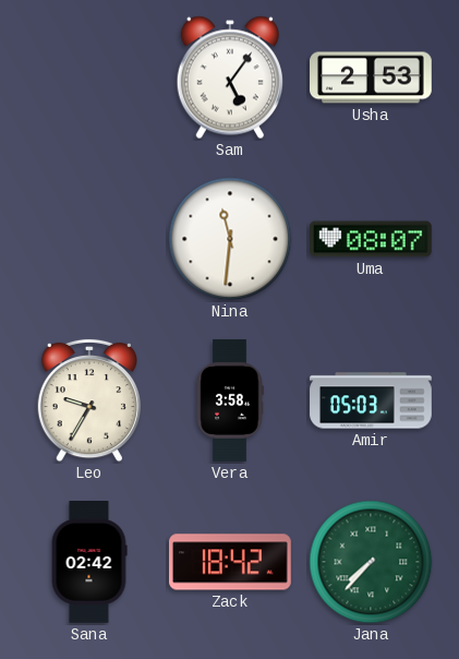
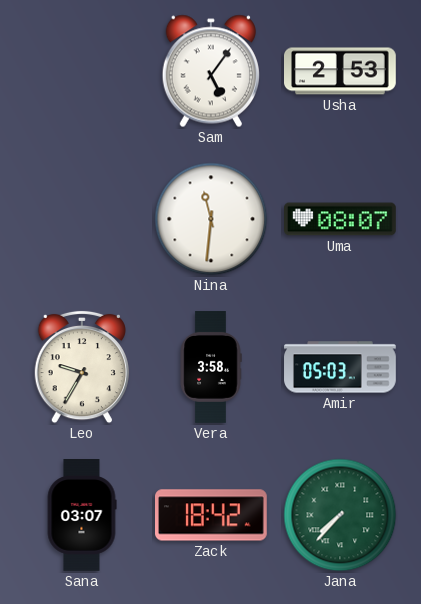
Sana: 02:42 -> 03:07
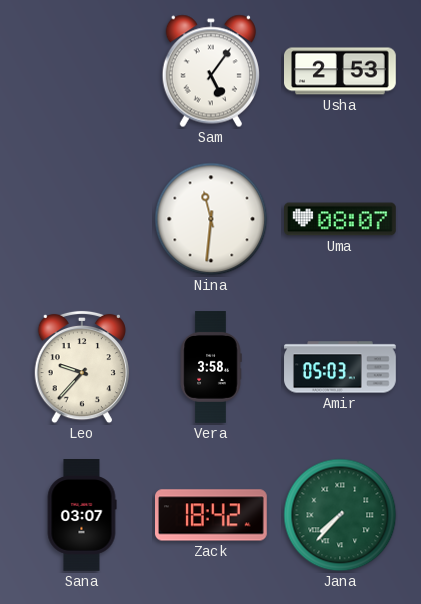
Leo: 9:35 -> 9:37
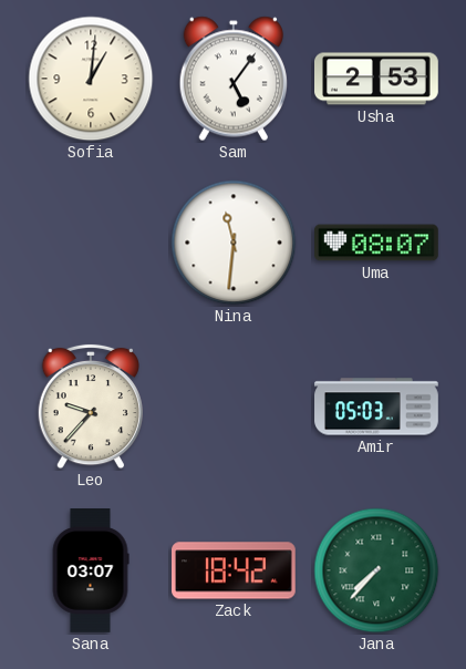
Sofia: none -> 1:01
Vera: 3:58 -> none
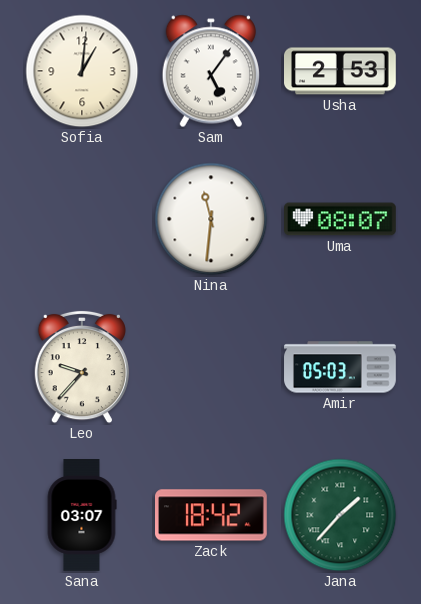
Jana: 7:37 -> 1:37
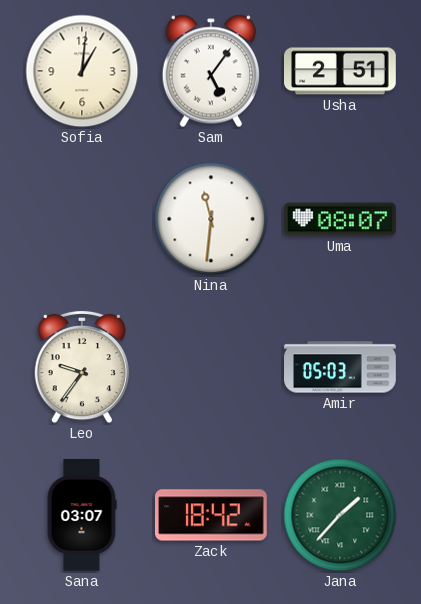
Usha: 2:53 -> 2:51
Leo: 9:37 -> 9:36
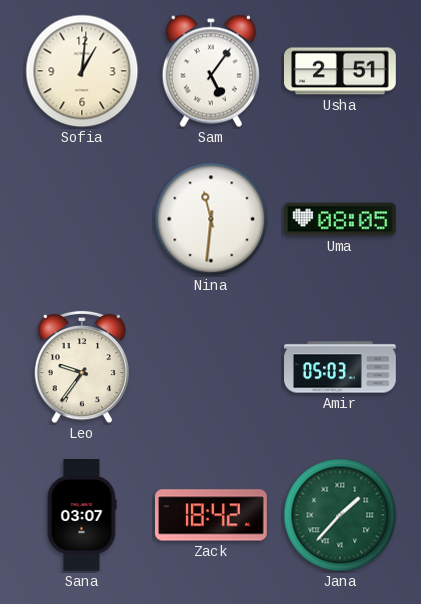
Uma: 08:07 -> 08:05
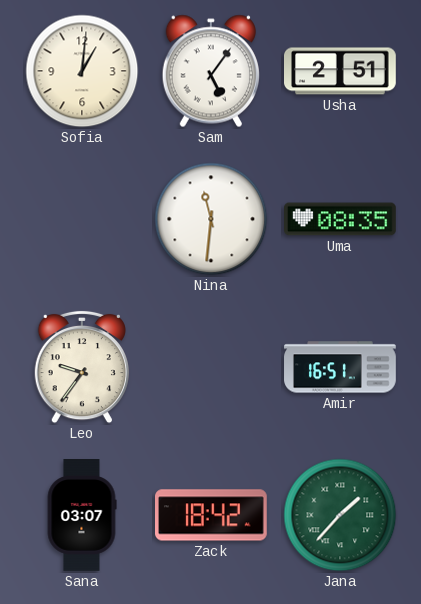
Uma: 08:05 -> 08:35
Amir: 05:03 -> 16:51
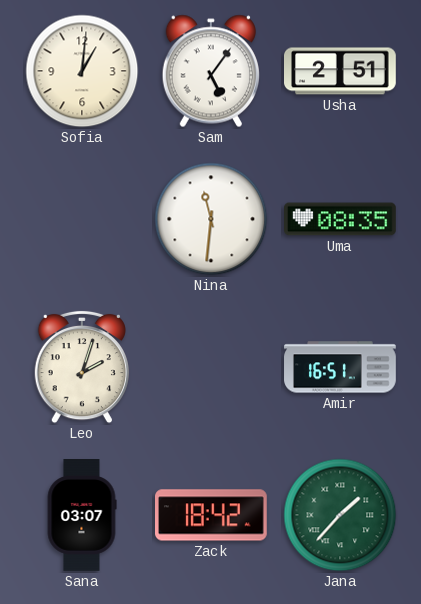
Leo: 9:36 -> 2:03
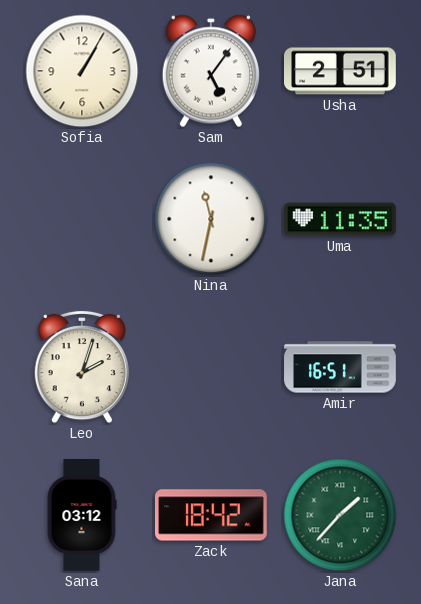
Sofia: 1:01 -> 1:05
Nina: 11:31 -> 11:32
Uma: 08:35 -> 11:35
Sana: 03:07 -> 03:12
